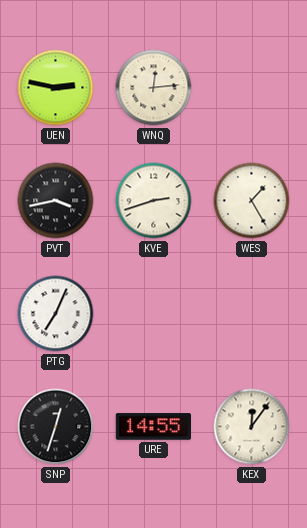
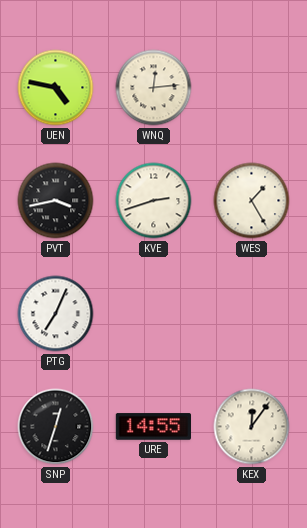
UEN: 2:47 -> 4:47
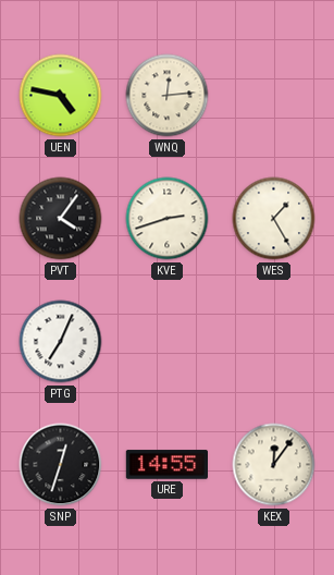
PVT: 3:43 -> 4:06
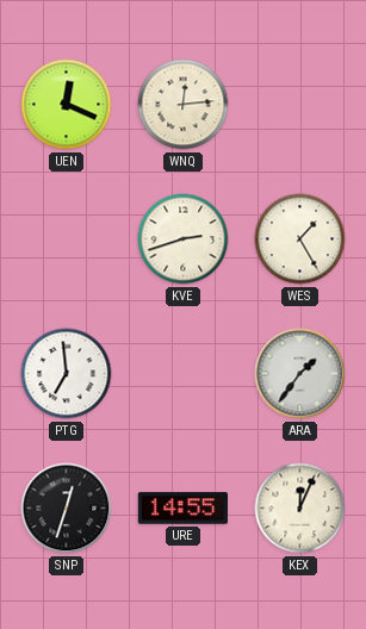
UEN: 4:47 -> 12:19
PVT: 4:06 -> none
PTG: 7:04 -> 6:59
ARA: none -> 1:36
KEX: 12:06 -> 12:04
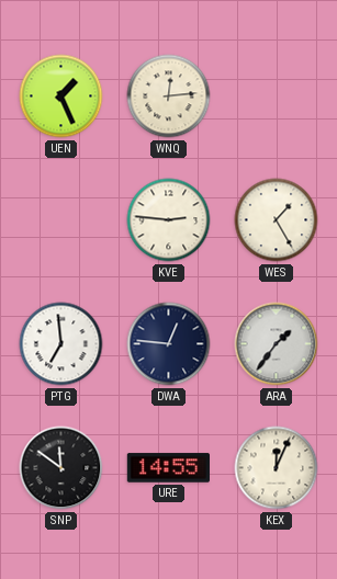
UEN: 12:19 -> 1:26
KVE: 2:42 -> 2:46
DWA: none -> 12:46
SNP: 12:33 -> 11:51
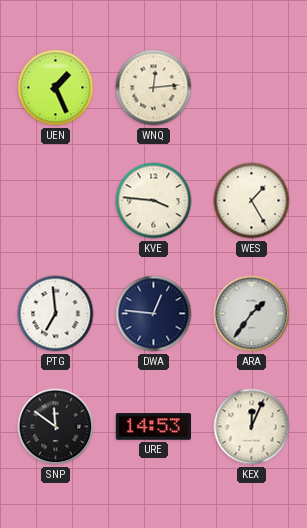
KVE: 2:46 -> 3:46
URE: 14:55 -> 14:53
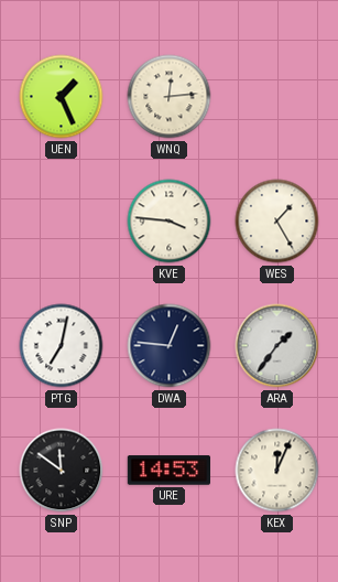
PTG: 6:59 -> 7:02
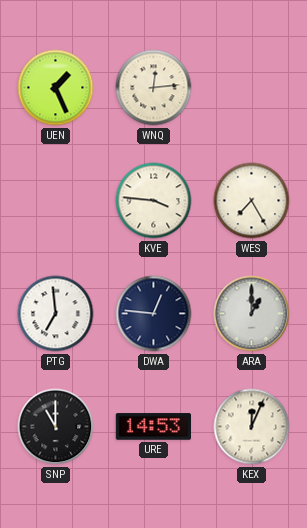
WES: 1:25 -> 7:25
PTG: 7:02 -> 6:59
ARA: 1:36 -> 1:00
SNP: 11:51 -> 11:00
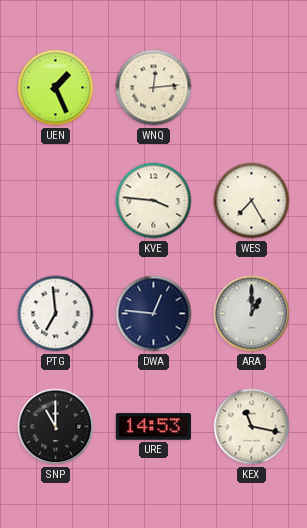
KEX: 12:04 -> 11:17
